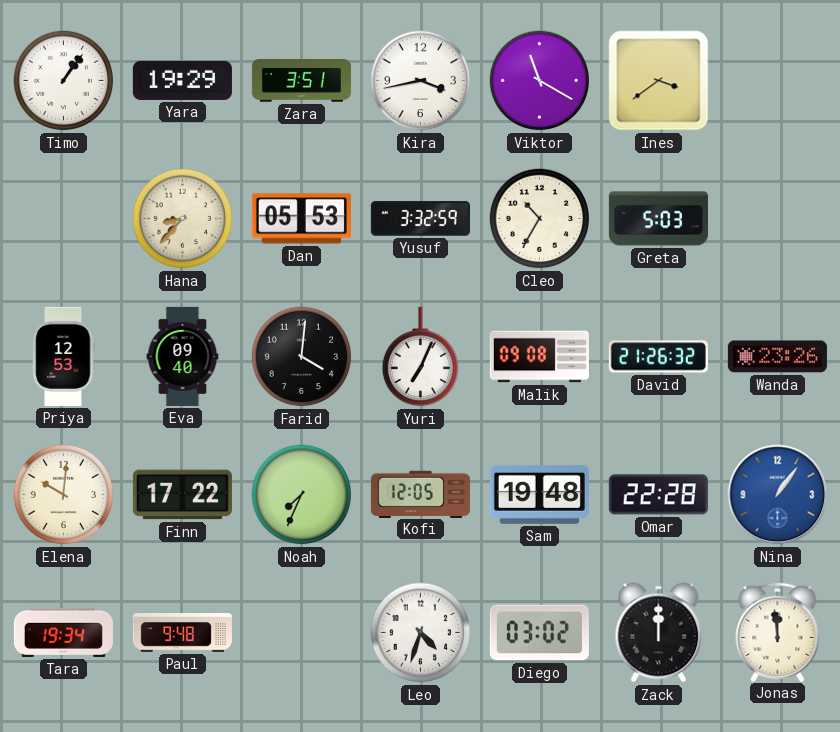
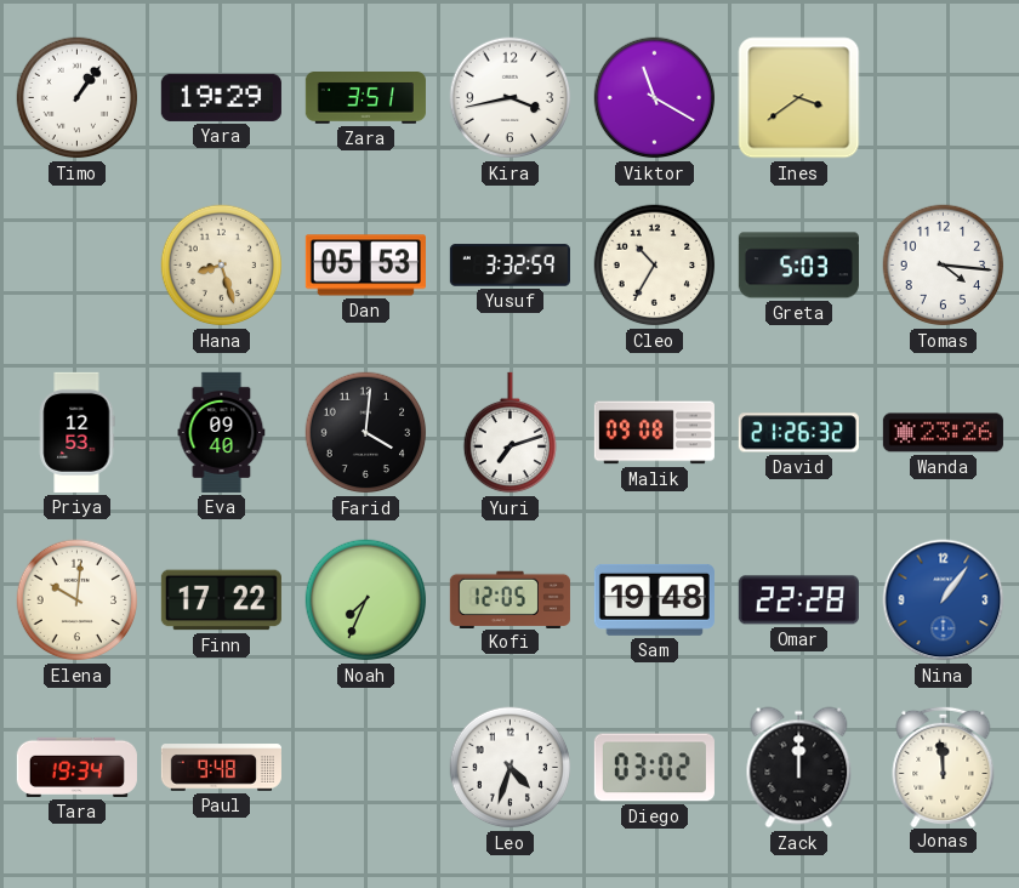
Hana: 8:37 -> 8:27
Tomas: none -> 4:16
Yuri: 7:04 -> 7:12
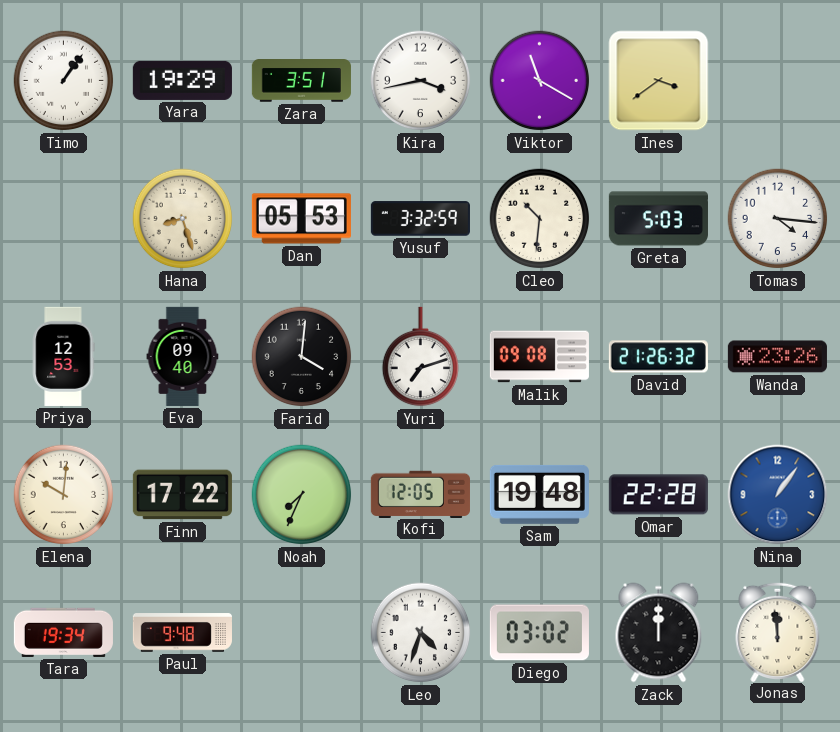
Cleo: 10:35 -> 10:31
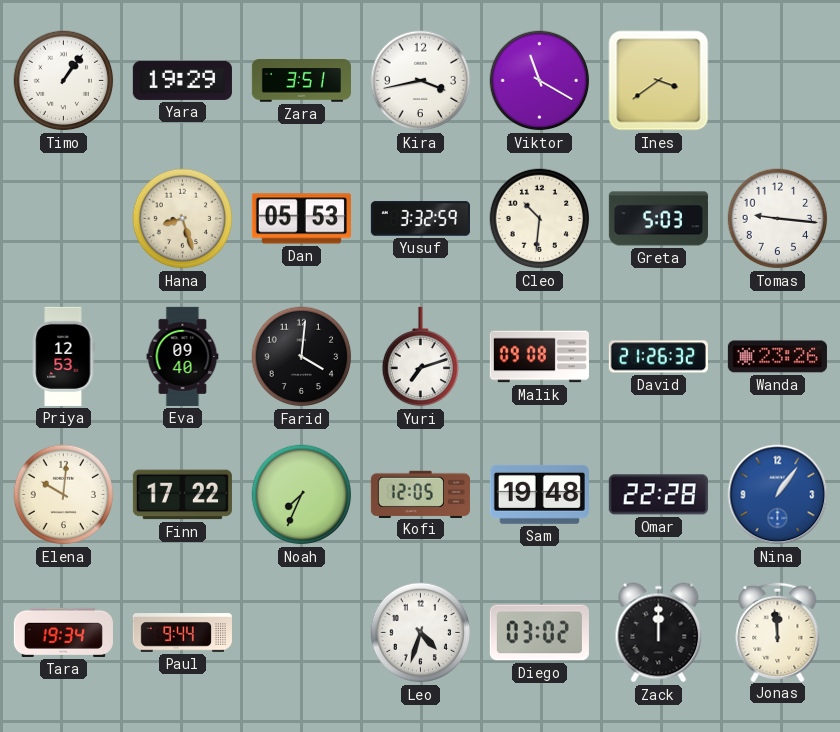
Tomas: 4:16 -> 9:16
Paul: 9:48 -> 9:44
